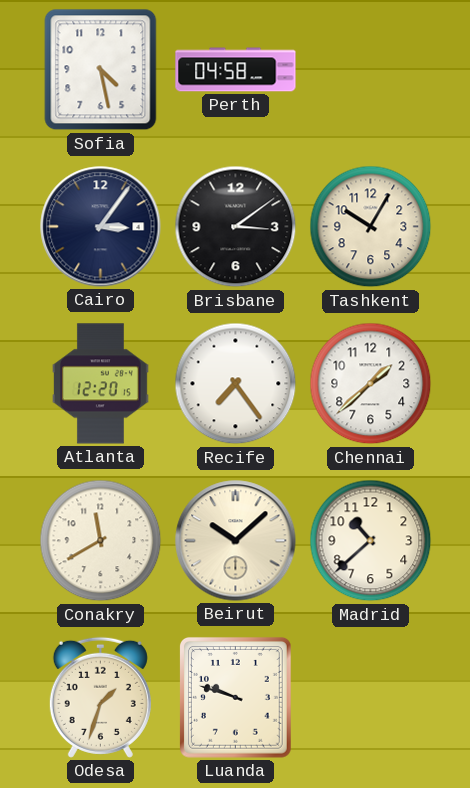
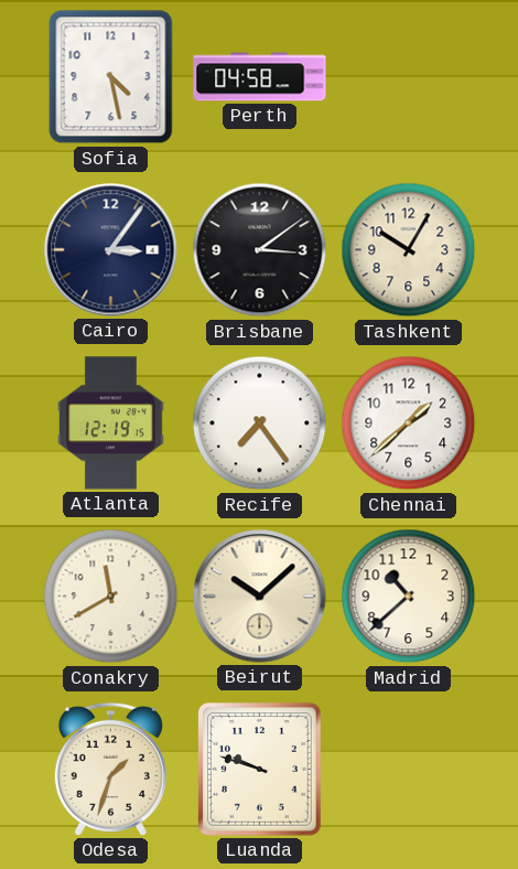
Atlanta: 12:20 -> 12:19
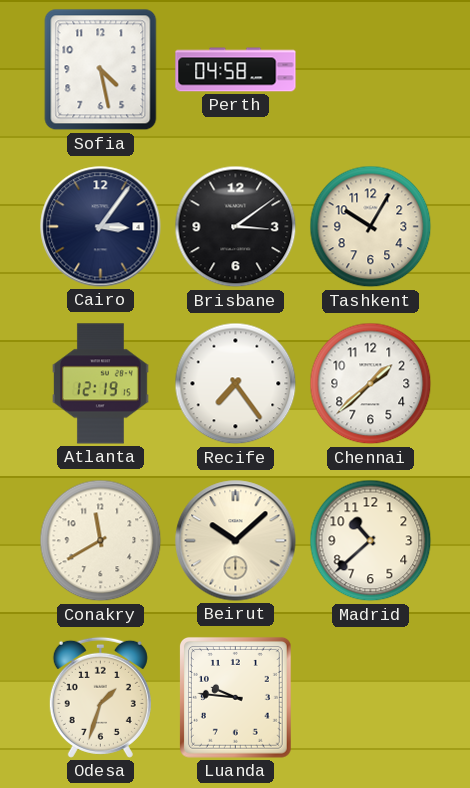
Luanda: 9:48 -> 9:46
